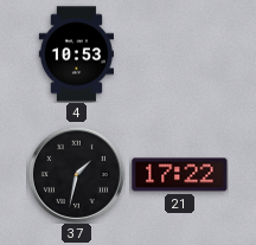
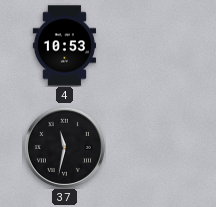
37: 1:32 -> 11:32
21: 17:22 -> none
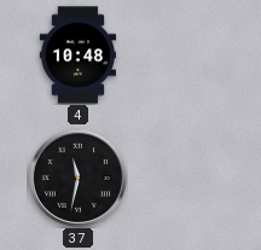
4: 10:53 -> 10:48
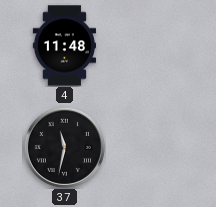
4: 10:48 -> 11:48
